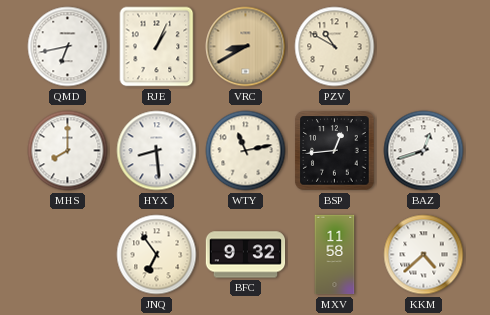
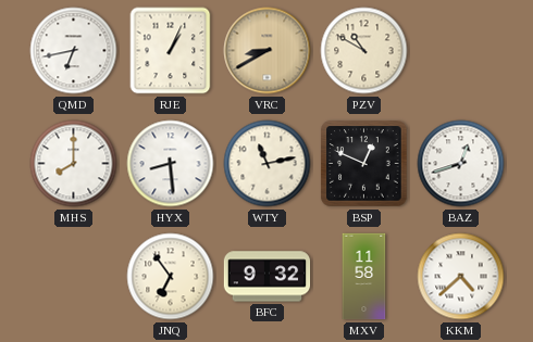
BSP: 12:44 -> 12:49
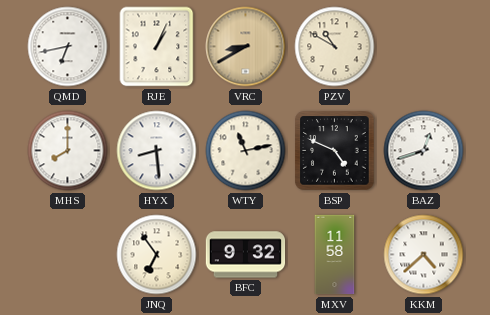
BSP: 12:49 -> 4:49
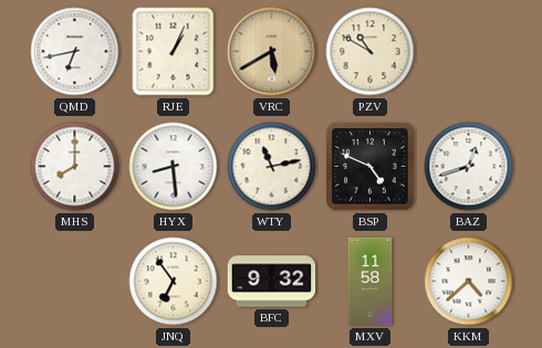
VRC: 8:40 -> 5:40
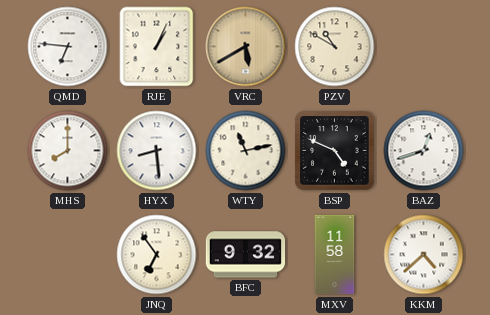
QMD: 6:43 -> 6:46
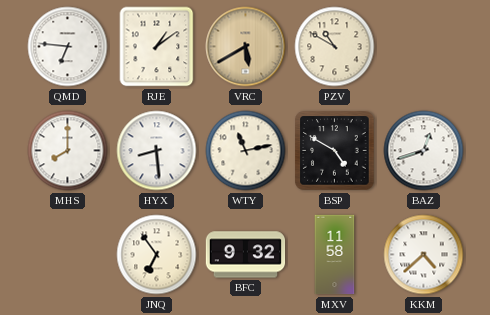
RJE: 1:04 -> 1:09
BSP: 4:49 -> 4:50
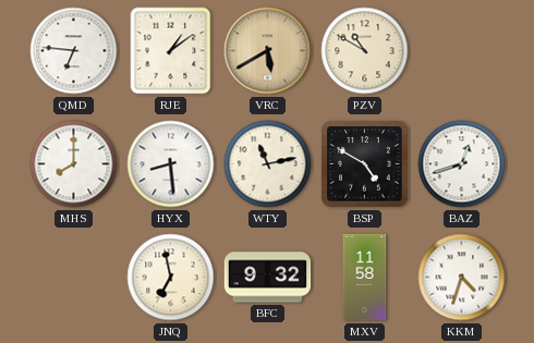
JNQ: 6:54 -> 6:58
KKM: 4:38 -> 4:33
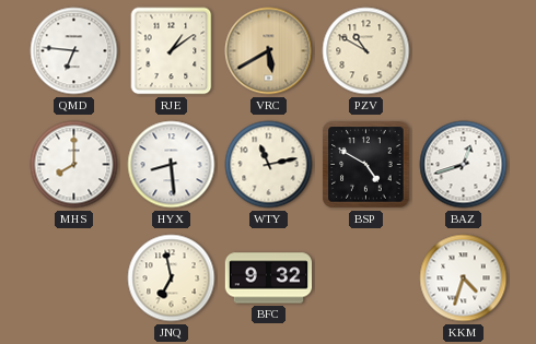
MXV: 11:58 -> none
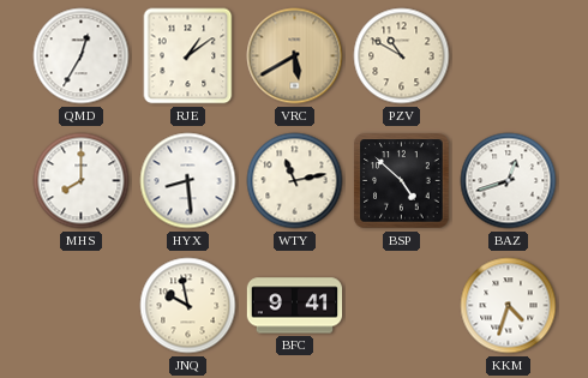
QMD: 6:46 -> 12:35
BSP: 4:50 -> 4:52
JNQ: 6:58 -> 9:58
BFC: 9:32 -> 9:41
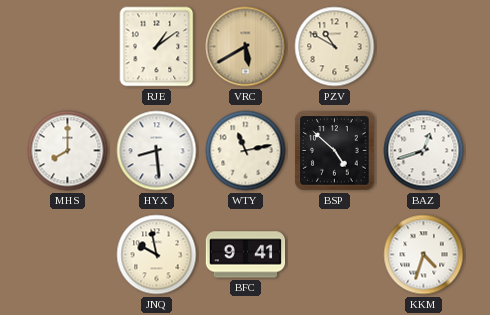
QMD: 12:35 -> none
